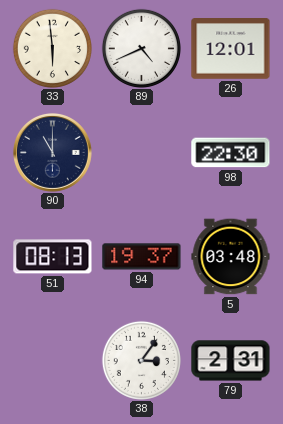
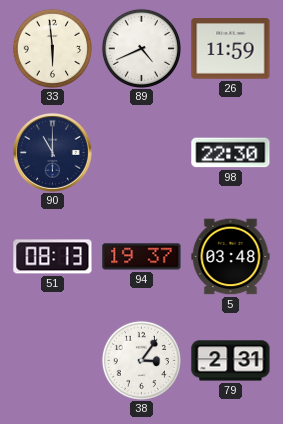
26: 12:01 -> 11:59
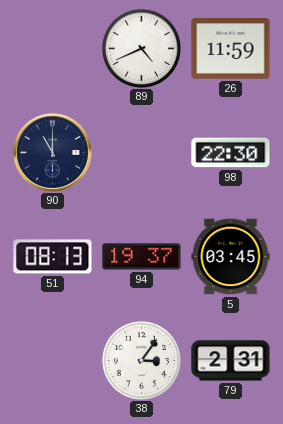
33: 5:59 -> none
5: 03:48 -> 03:45
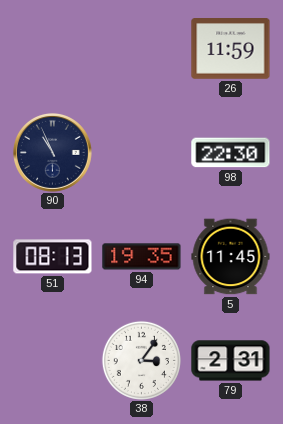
89: 4:41 -> none
90: 11:00 -> 10:56
94: 19:37 -> 19:35
5: 03:45 -> 11:45
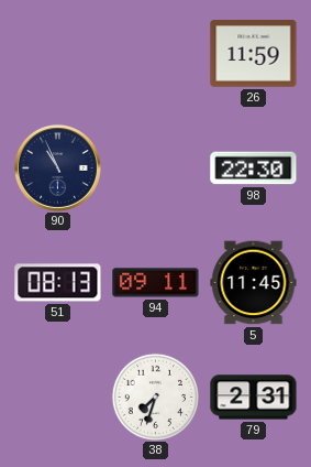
94: 19:35 -> 09:11
38: 3:06 -> 7:33
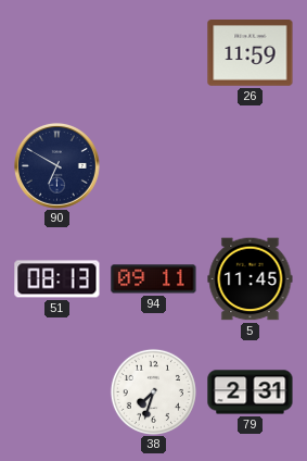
90: 10:56 -> 6:50
98: 22:30 -> none
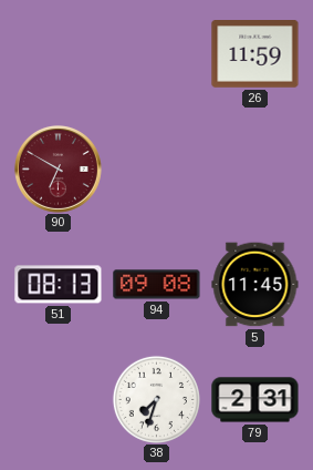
90 dial: navy -> burgundy
94: 09:11 -> 09:08
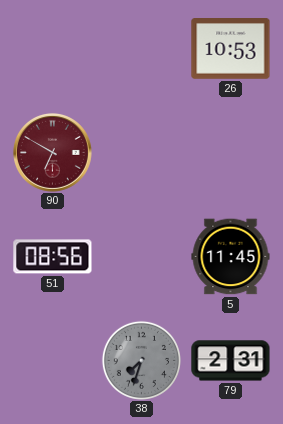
26: 11:59 -> 10:53
51: 08:13 -> 08:56
94: 09:08 -> none
38 dial: white -> grey
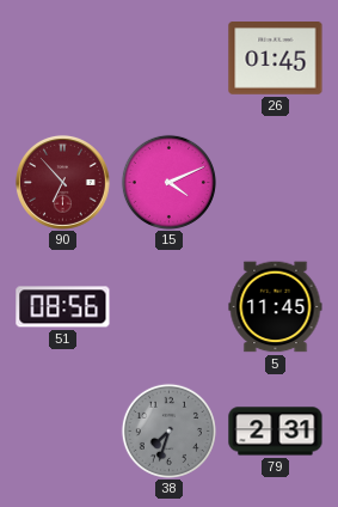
26: 10:53 -> 01:45
90: 6:50 -> 6:53
15: none -> 4:11
